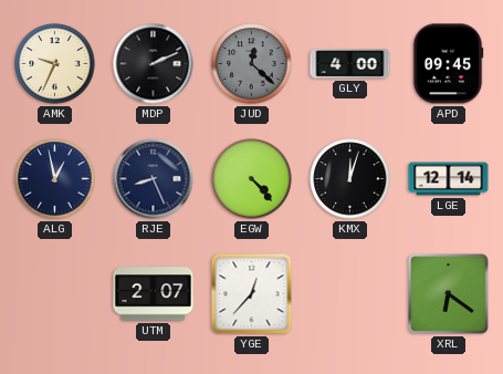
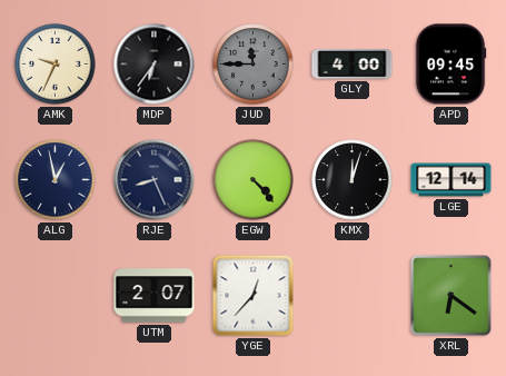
MDP: 2:11 -> 6:36
JUD: 12:22 -> 11:45
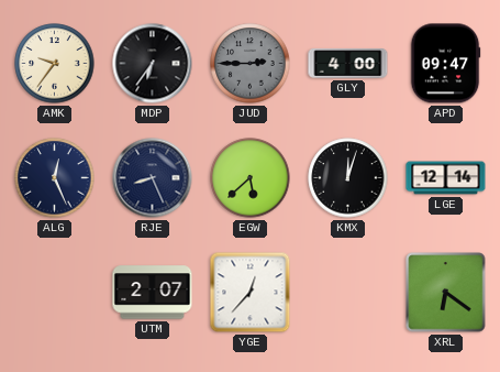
AMK: 9:34 -> 9:36
JUD: 11:45 -> 2:45
APD: 09:45 -> 09:47
ALG: 12:58 -> 12:26
EGW: 4:23 -> 5:38
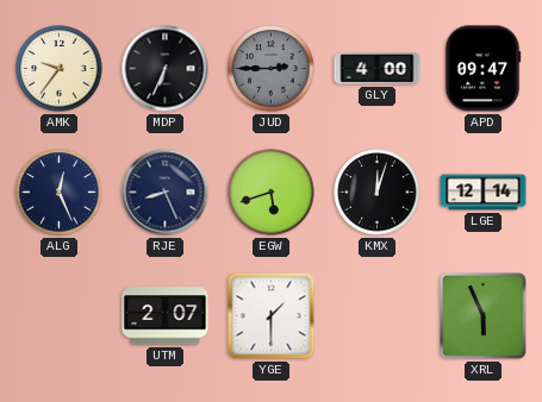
MDP: 6:36 -> 6:34
EGW: 5:38 -> 5:42
YGE: 12:37 -> 1:30
XRL: 6:21 -> 5:56
